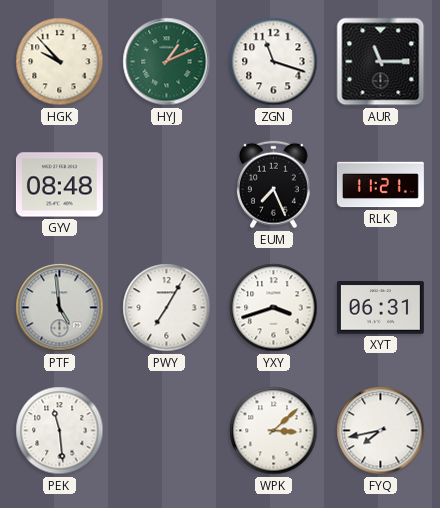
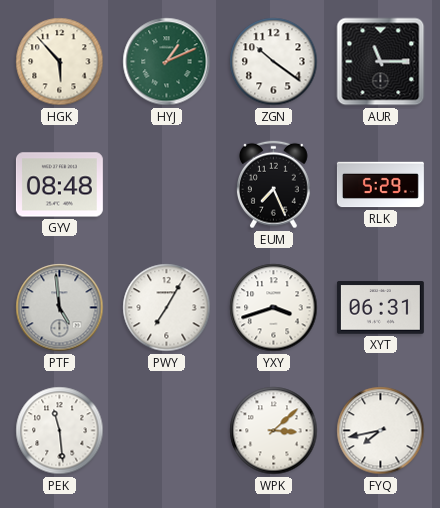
HGK: 9:53 -> 5:53
ZGN: 11:18 -> 10:21
RLK: 11:21 -> 5:29
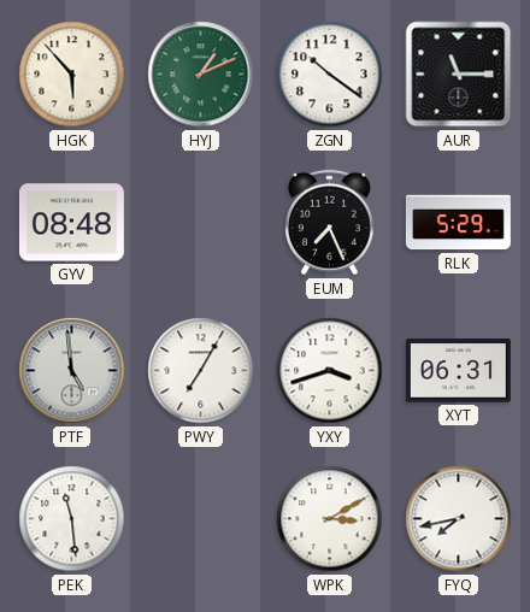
WPK: 3:08 -> 3:10
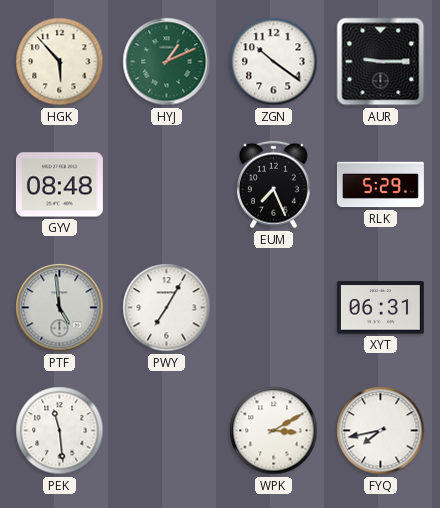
AUR: 11:15 -> 9:15
YXY: 3:42 -> none
